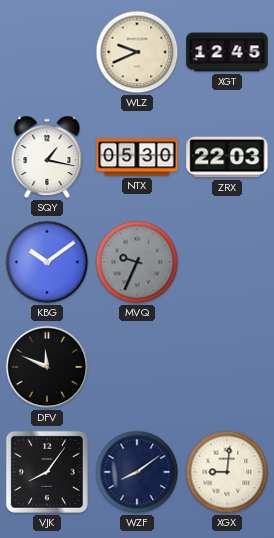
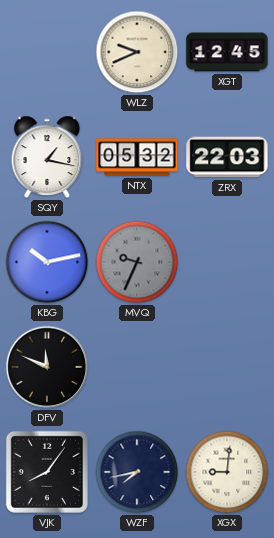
NTX: 05:30 -> 05:32
KBG: 10:09 -> 10:13
WZF: 8:09 -> 7:43
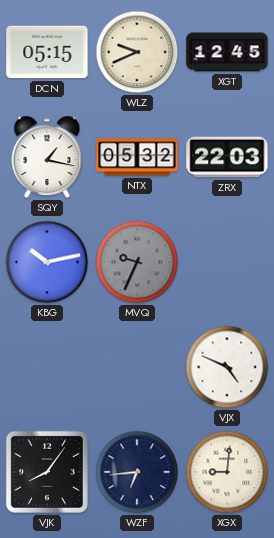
DCN: none -> 05:15
DFV: 11:49 -> none
VJX: none -> 4:49
WZF: 7:43 -> 6:44
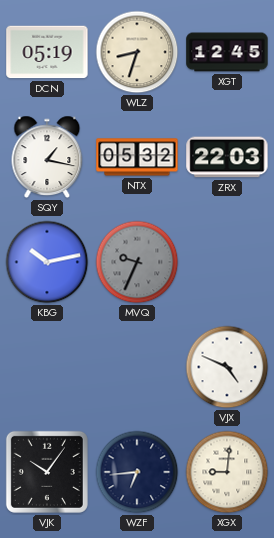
DCN: 05:15 -> 05:19
WLZ: 9:41 -> 8:33
VJK: 8:06 -> 10:06
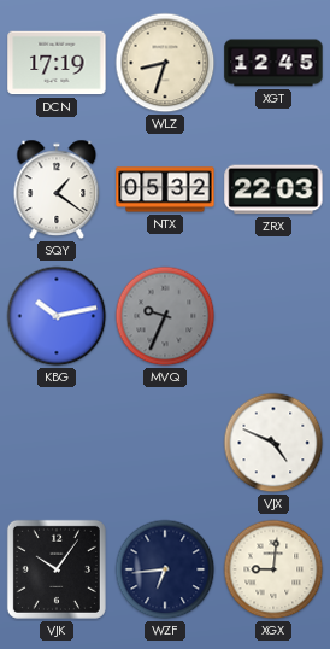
DCN: 05:19 -> 17:19
SQY: 1:17 -> 1:21
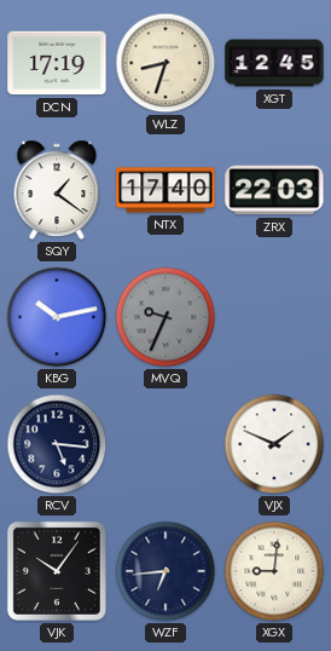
NTX: 05:32 -> 17:40
RCV: none -> 5:16
VJX: 4:49 -> 1:49
